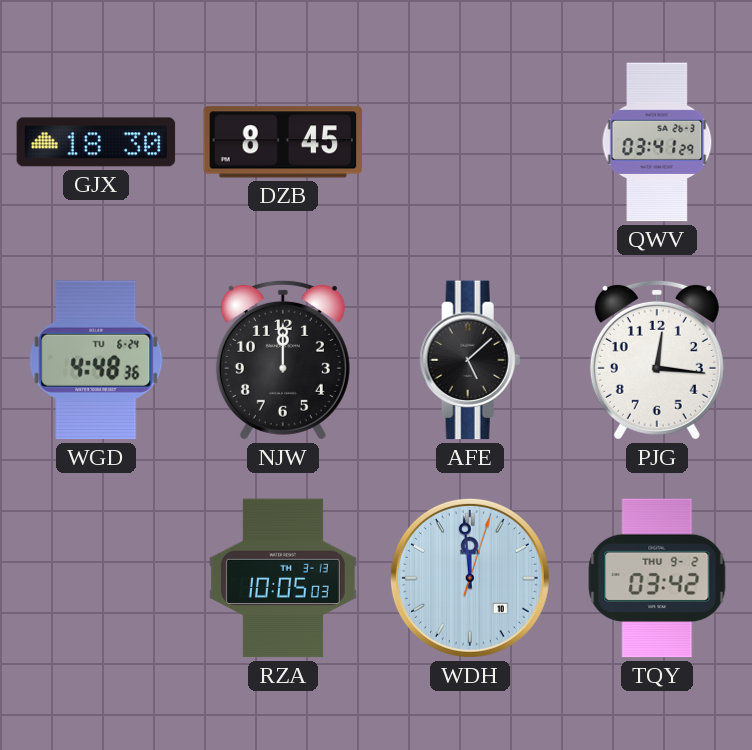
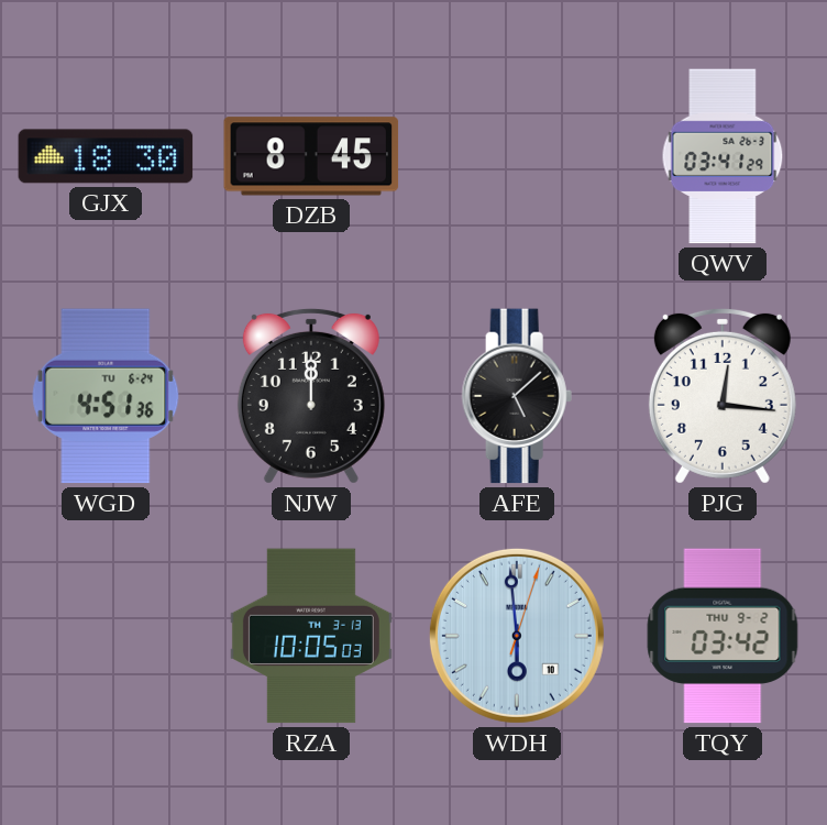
WGD: 4:48 -> 4:51
WDH: 11:59 -> 5:59
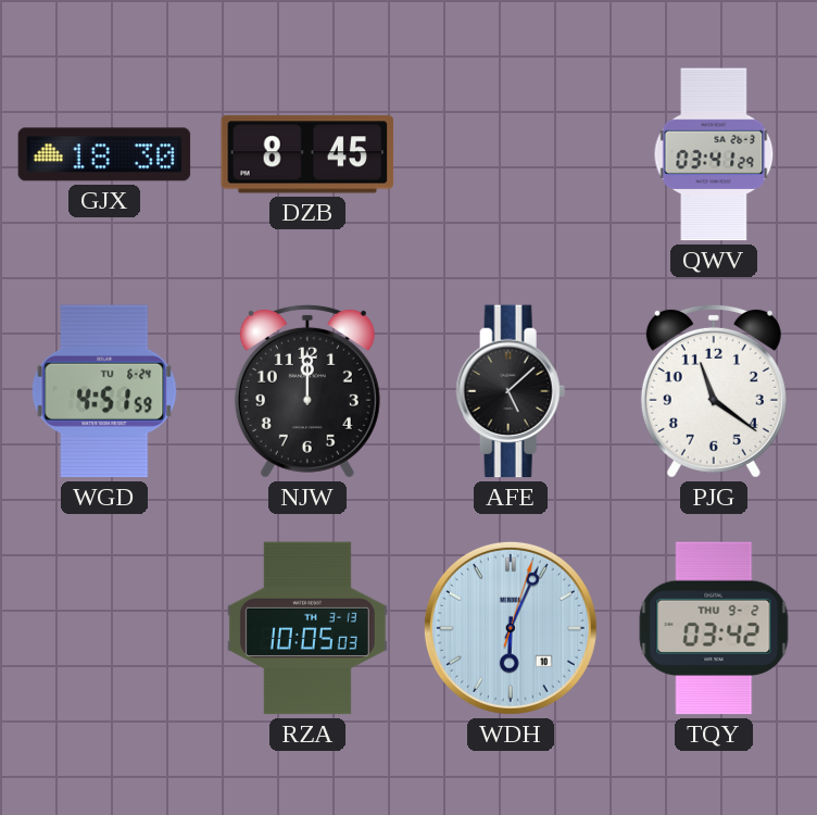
WGD: 4:51:36 -> 4:51:59
PJG: 12:16 -> 11:21
WDH: 5:59 -> 6:04
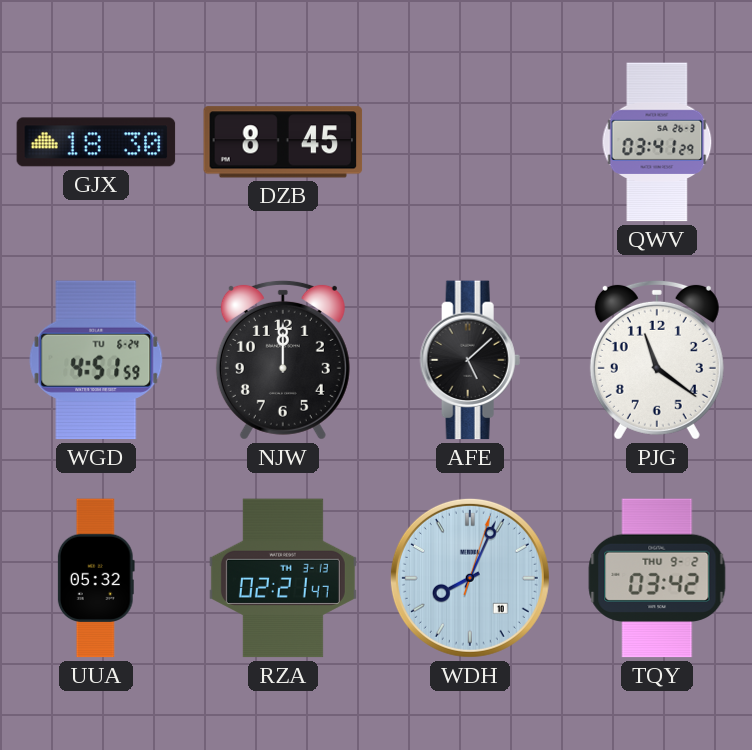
UUA: none -> 05:32
RZA: 10:05 -> 02:21
WDH: 6:04 -> 8:04
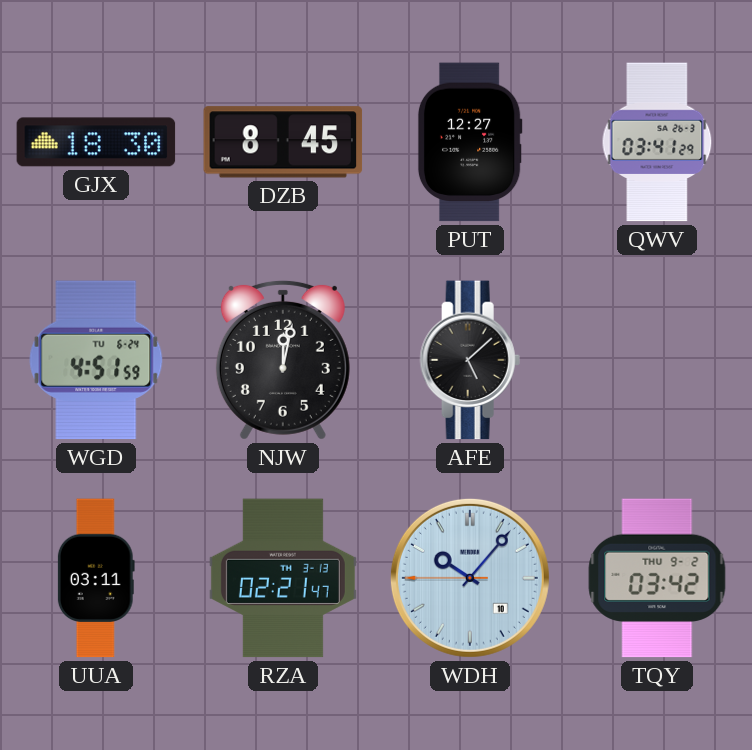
PUT: none -> 12:27
NJW: 12:00 -> 12:02
PJG: 11:21 -> none
UUA: 05:32 -> 03:11
WDH: 8:04 -> 10:06
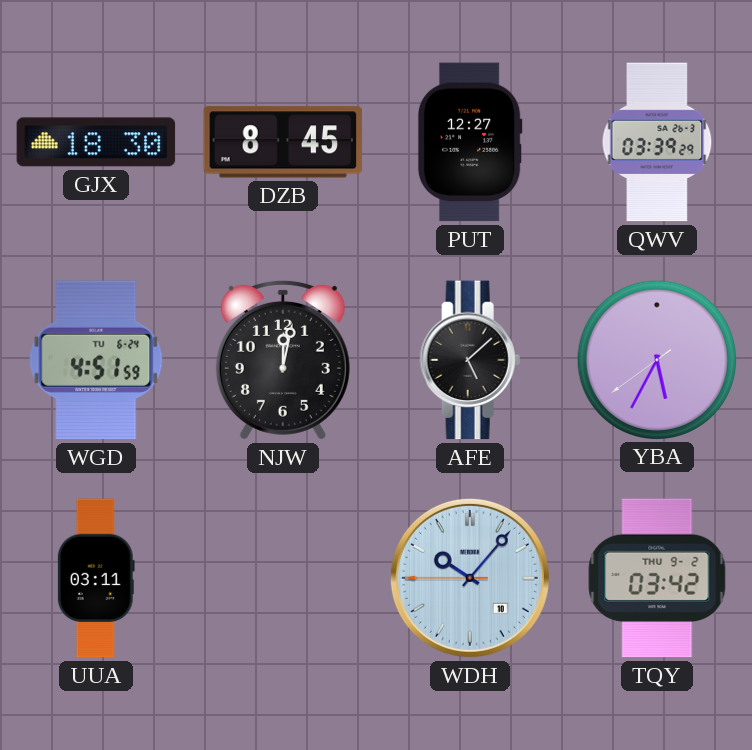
QWV: 03:41 -> 03:39
YBA: none -> 5:34
RZA: 02:21 -> none
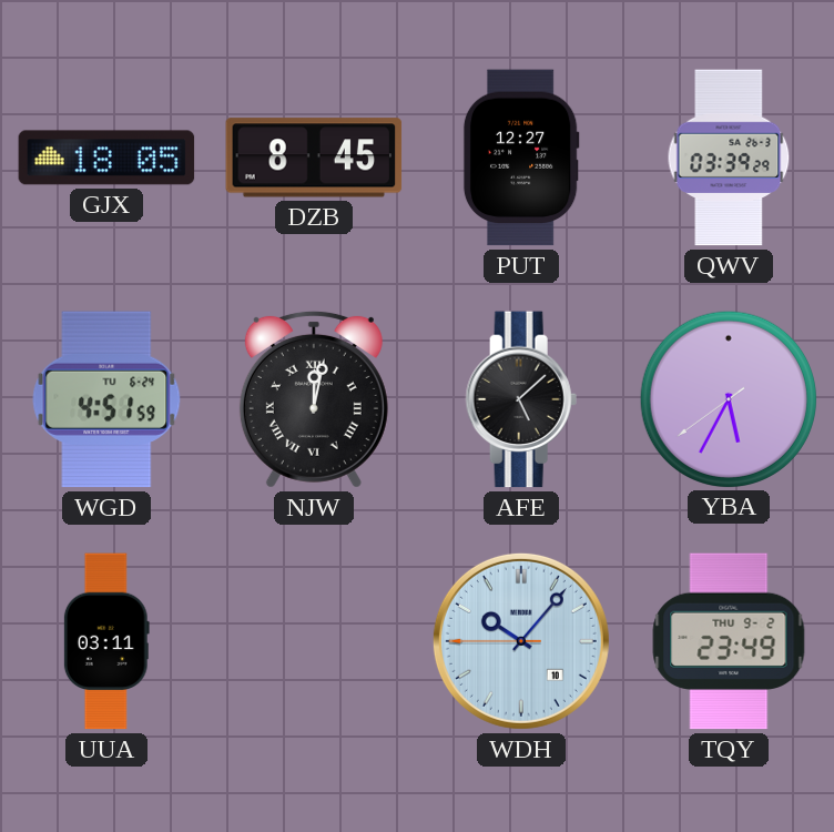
GJX: 18:30 -> 18:05
NJW numerals: Arabic -> Roman
TQY: 03:42 -> 23:49
